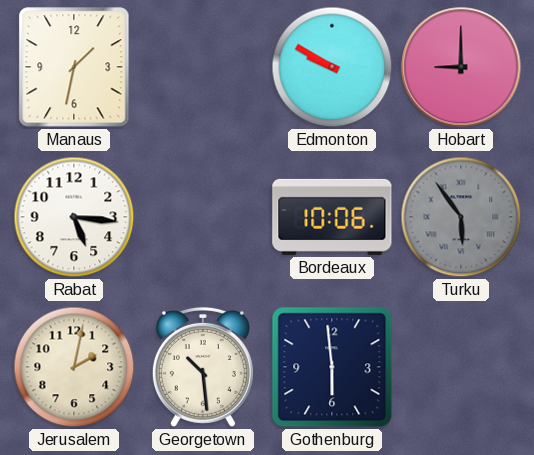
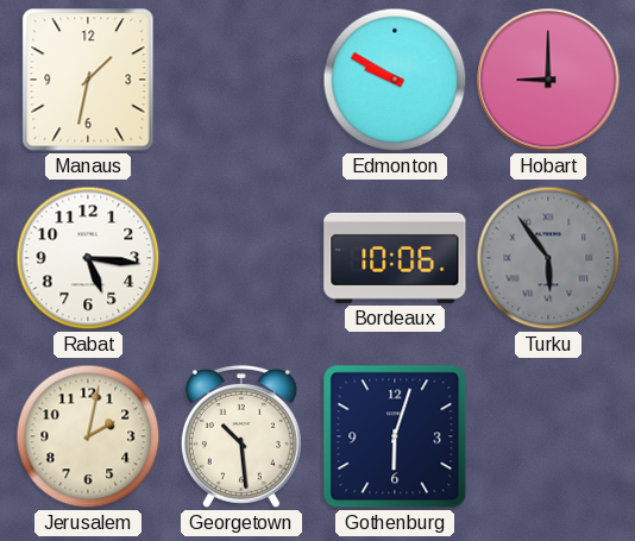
Gothenburg: 5:59 -> 6:03
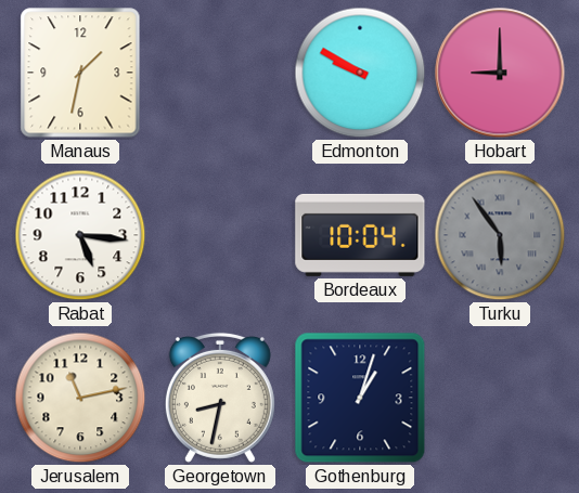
Bordeaux: 10:06 -> 10:04
Jerusalem: 2:02 -> 11:13
Georgetown: 10:29 -> 8:32
Gothenburg: 6:03 -> 1:03
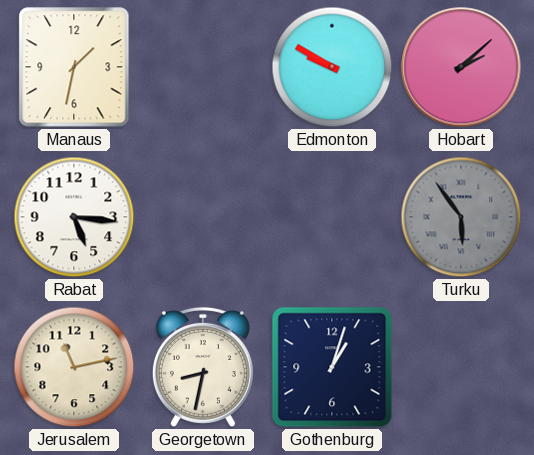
Hobart: 9:00 -> 2:08
Bordeaux: 10:04 -> none
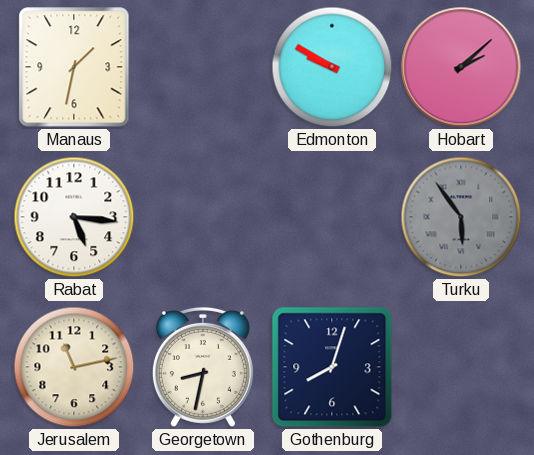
Gothenburg: 1:03 -> 8:03
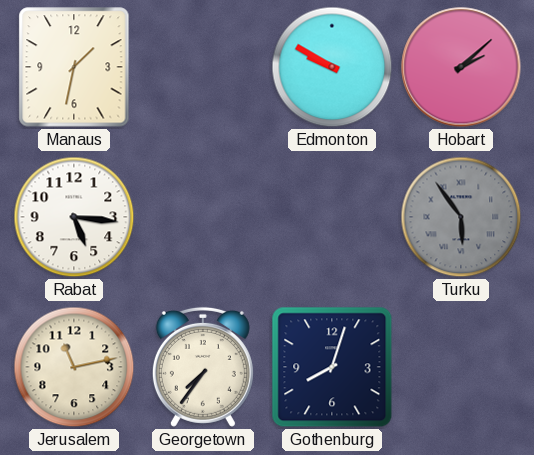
Georgetown: 8:32 -> 7:36
